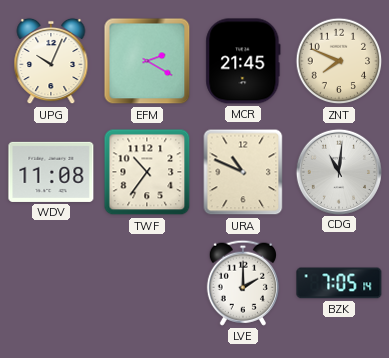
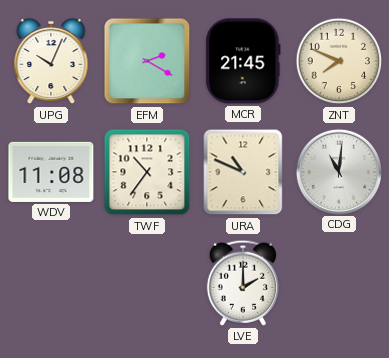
BZK: 7:05 -> none
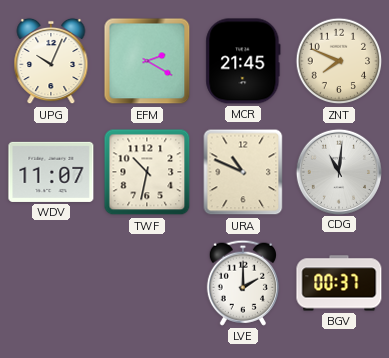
WDV: 11:08 -> 11:07
TWF: 10:36 -> 10:32
BGV: none -> 00:37
